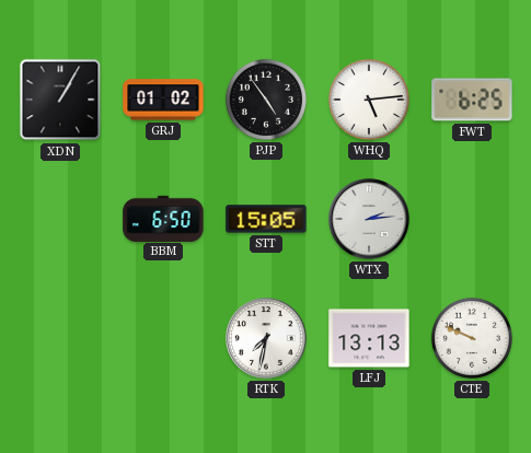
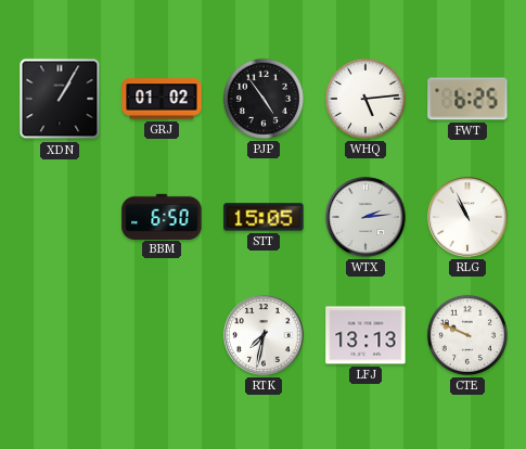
RLG: none -> 10:56
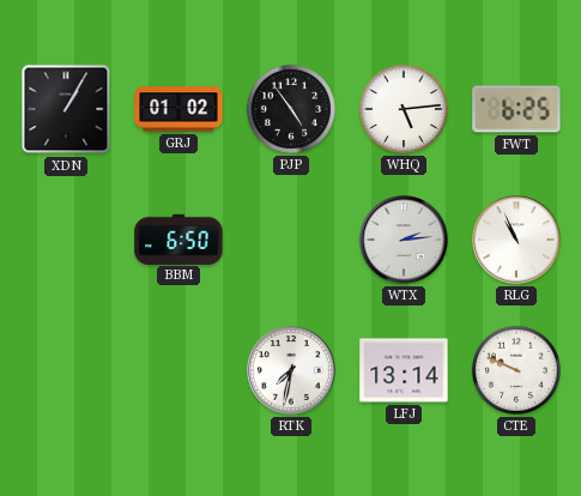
STT: 15:05 -> none
LFJ: 13:13 -> 13:14
